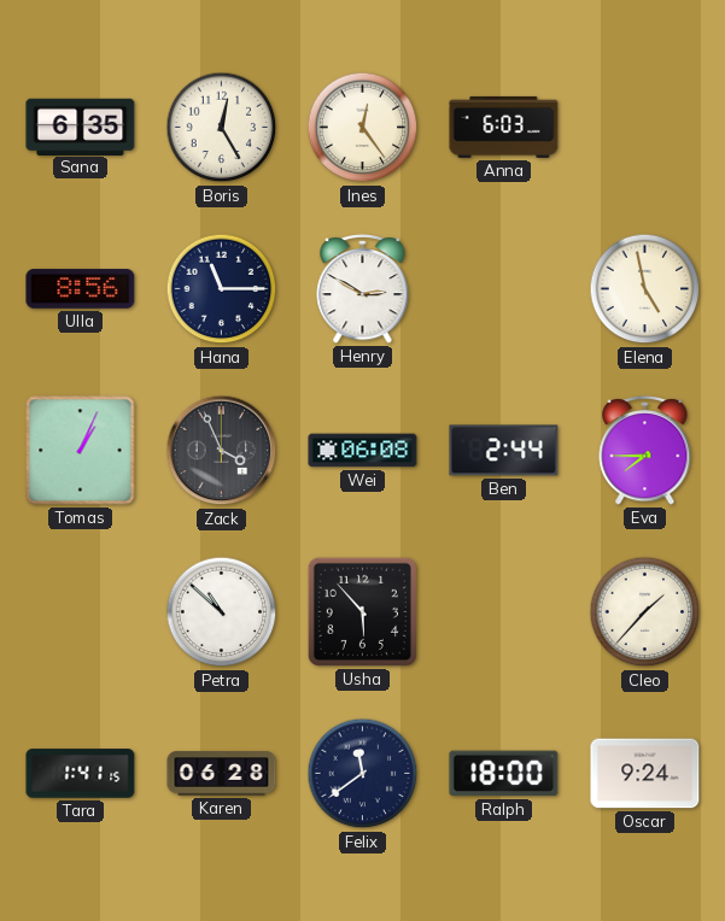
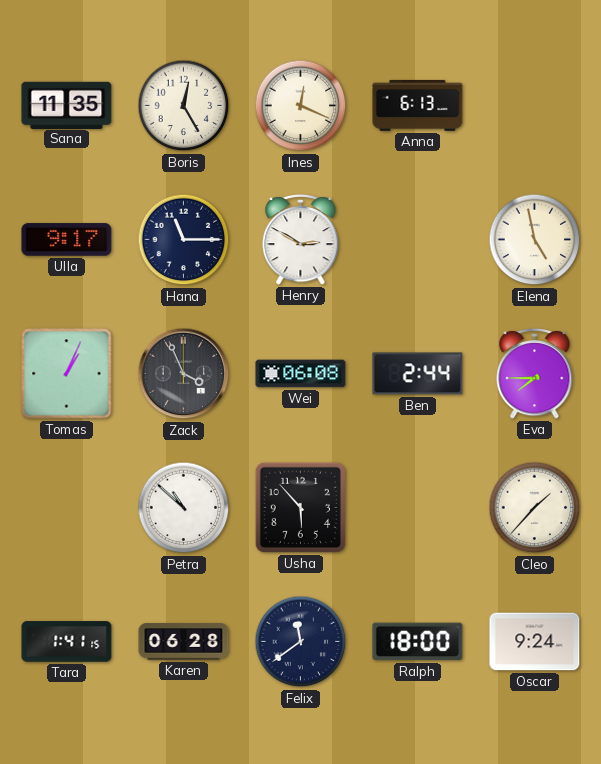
Sana: 6:35 -> 11:35
Ines: 12:24 -> 12:19
Anna: 6:03 -> 6:13
Ulla: 8:56 -> 9:17
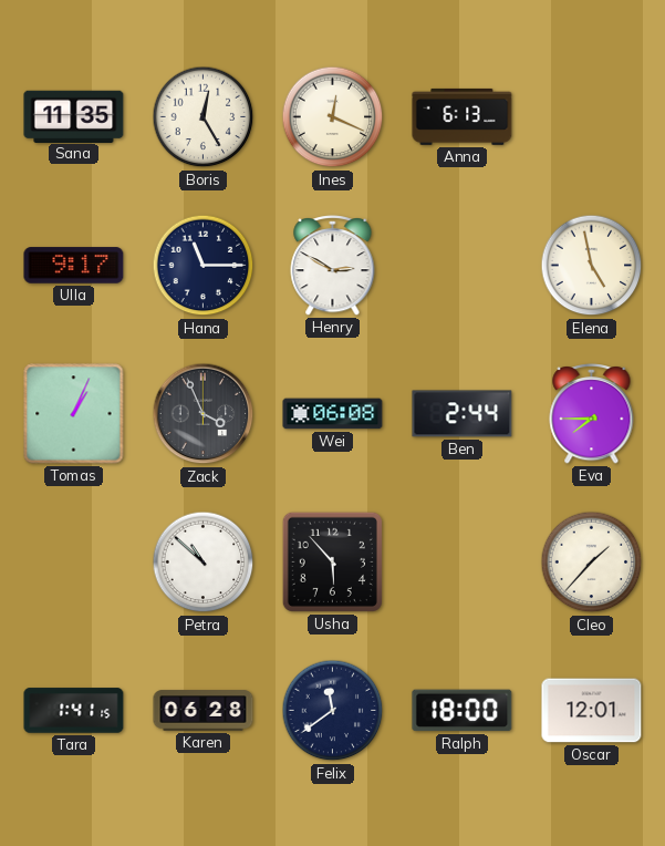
Oscar: 9:24 -> 12:01
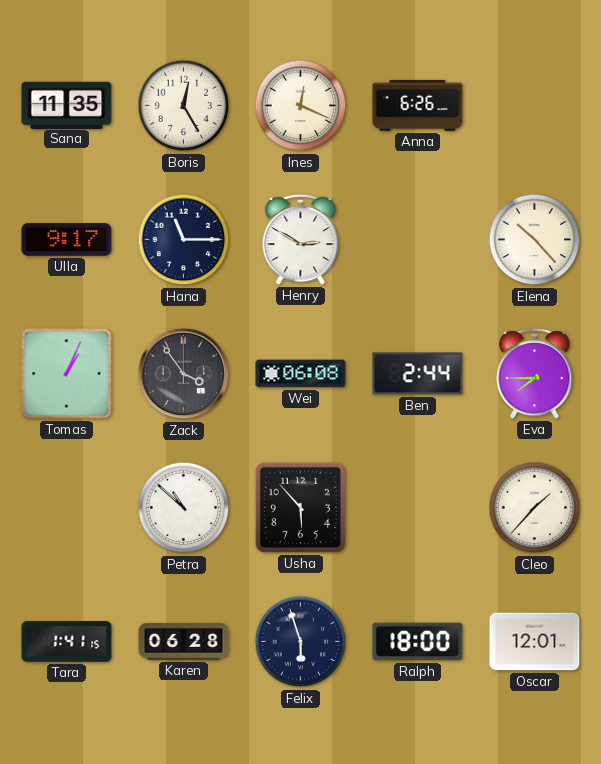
Anna: 6:13 -> 6:26
Elena: 4:58 -> 10:23
Zack: 3:56 -> 3:54
Felix: 11:39 -> 5:57
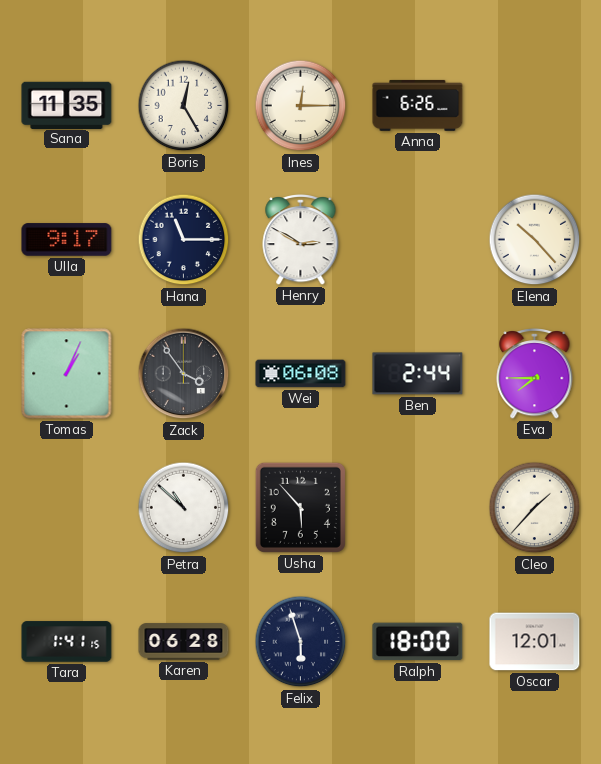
Ines: 12:19 -> 12:15
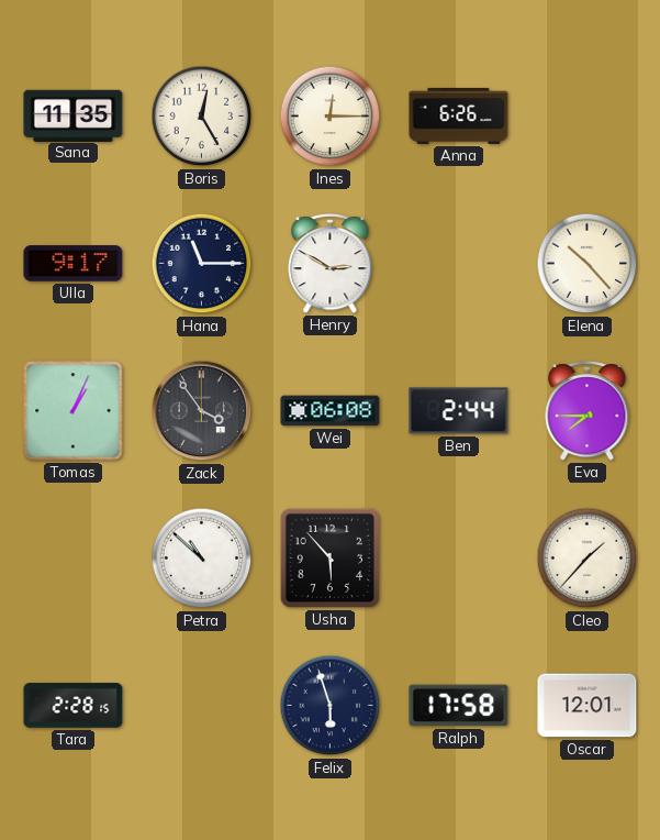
Tara: 1:41 -> 2:28
Karen: 06:28 -> none
Ralph: 18:00 -> 17:58
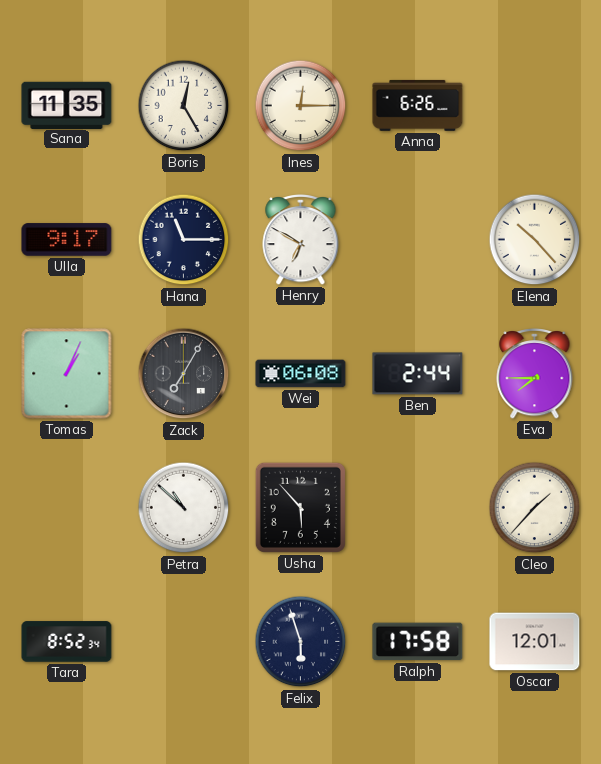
Henry: 2:50 -> 6:50
Zack: 3:54 -> 7:05
Tara: 2:28 -> 8:52
